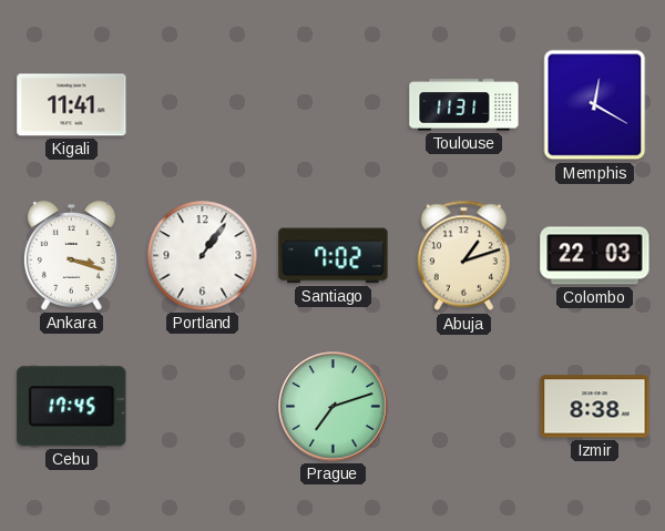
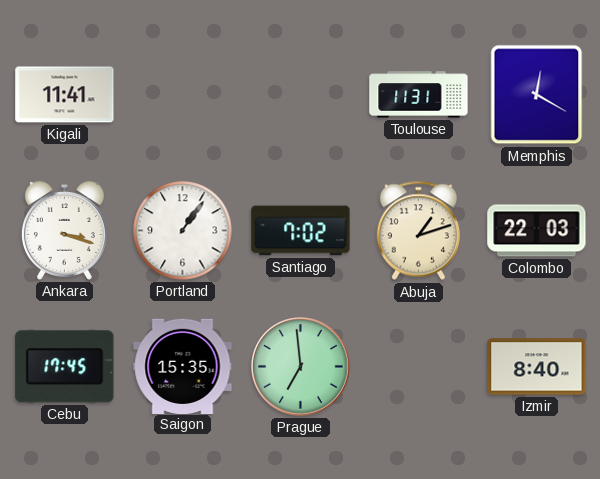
Saigon: none -> 15:35
Prague: 7:12 -> 6:59
Izmir: 8:38 -> 8:40
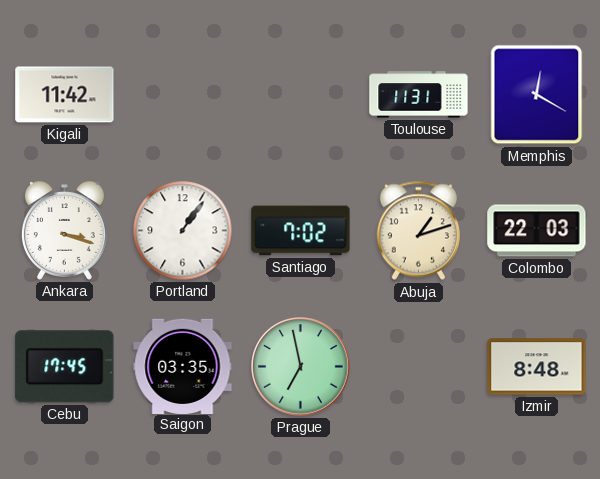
Kigali: 11:41 -> 11:42
Saigon: 15:35 -> 03:35
Prague: 6:59 -> 6:58
Izmir: 8:40 -> 8:48
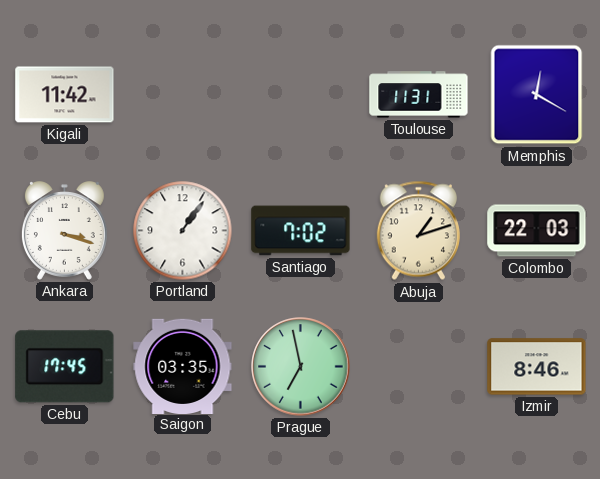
Izmir: 8:48 -> 8:46
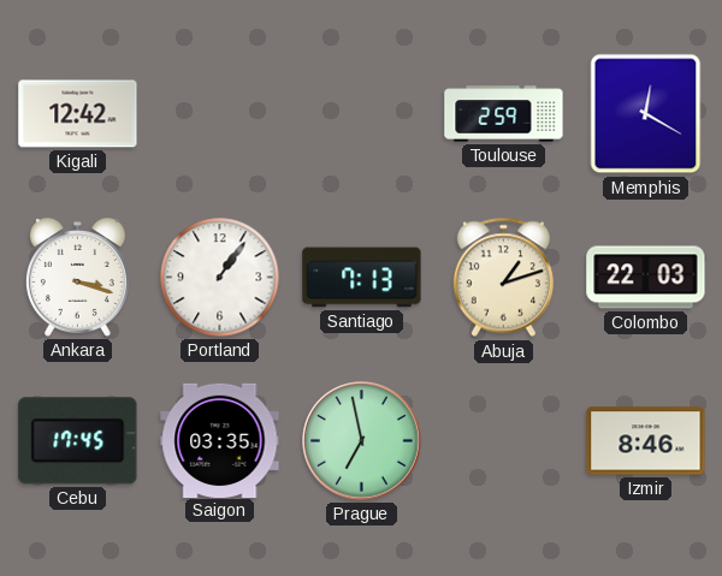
Kigali: 11:42 -> 12:42
Toulouse: 11:31 -> 2:59
Santiago: 7:02 -> 7:13
